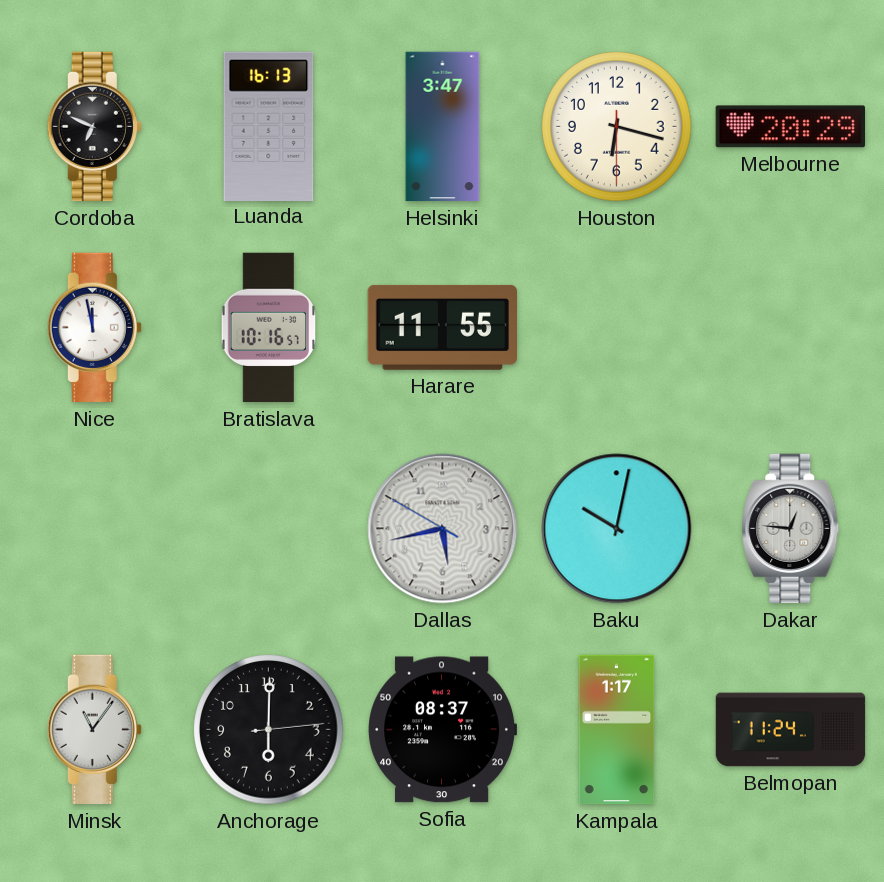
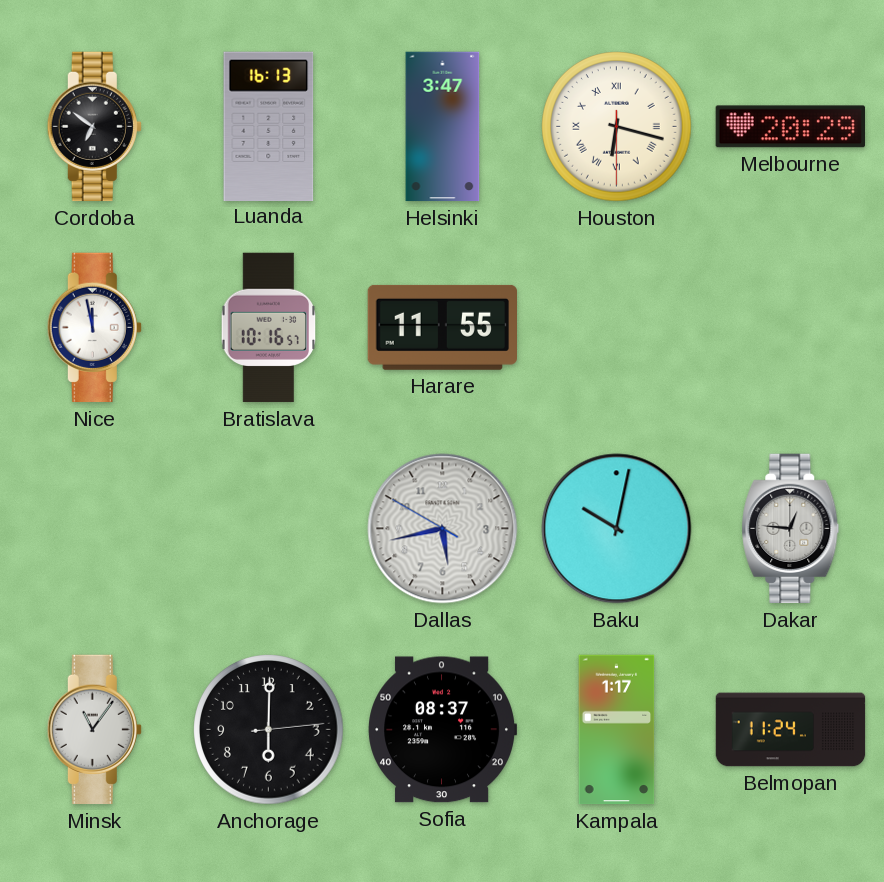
Cordoba: 6:49 -> 6:51
Houston numerals: Arabic -> Roman
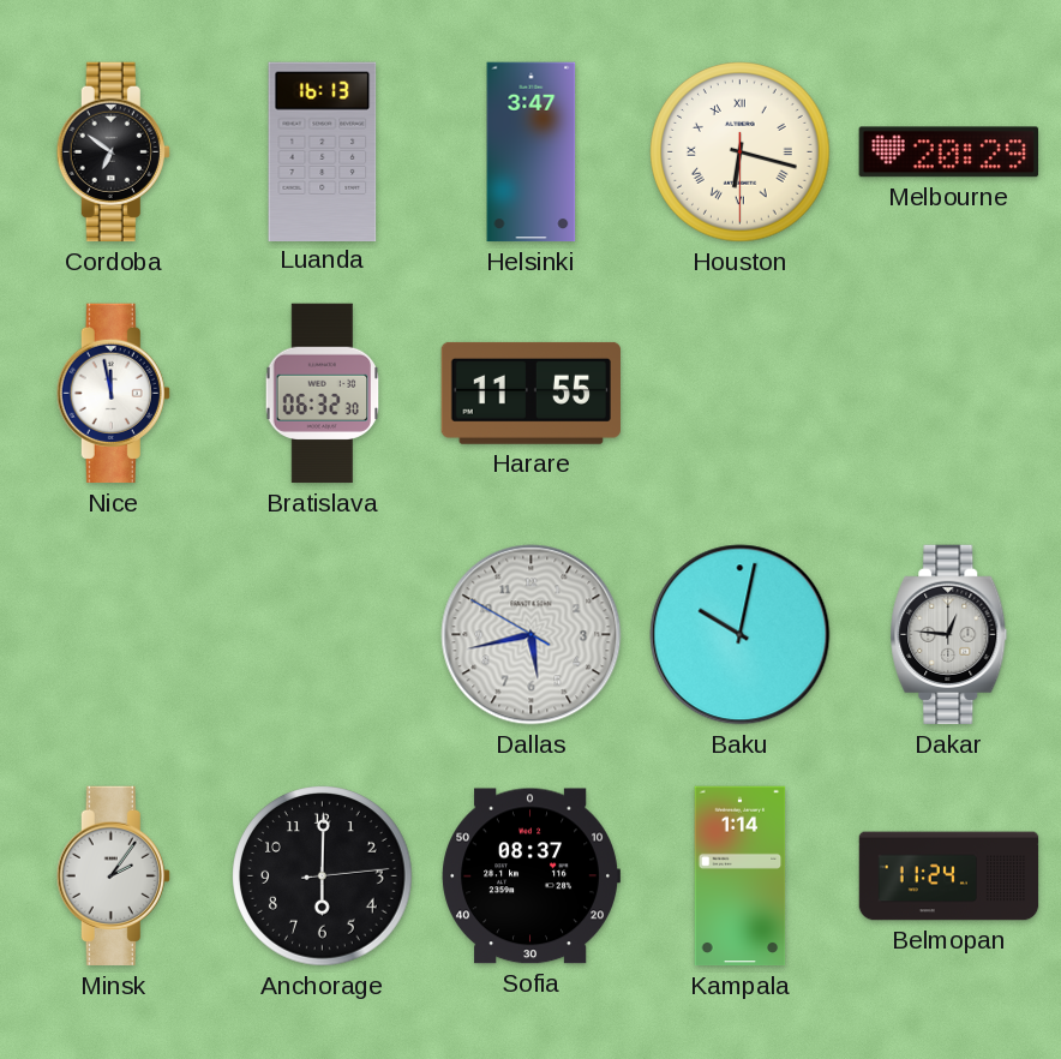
Bratislava: 10:16 -> 06:32
Minsk: 11:06 -> 2:06
Kampala: 1:17 -> 1:14
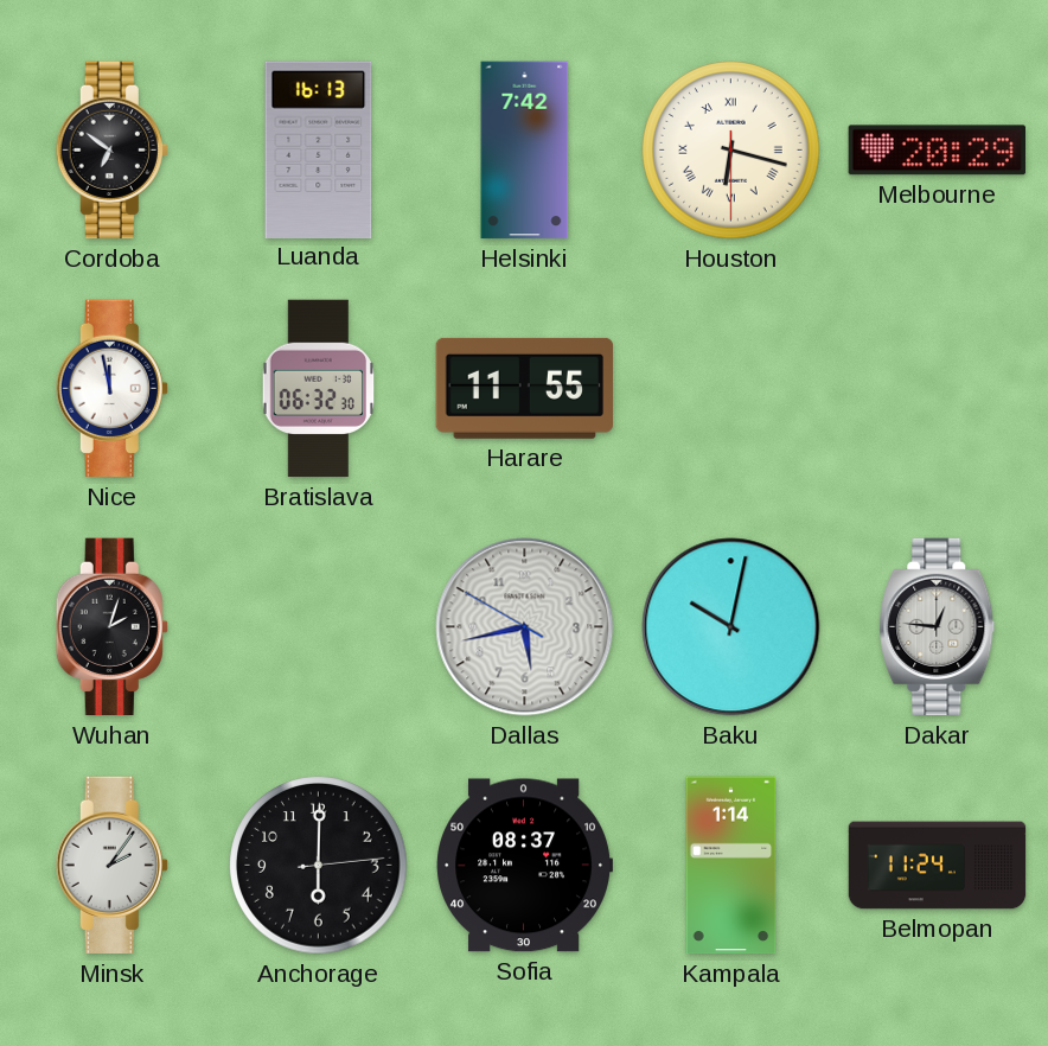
Helsinki: 3:47 -> 7:42
Wuhan: none -> 2:03
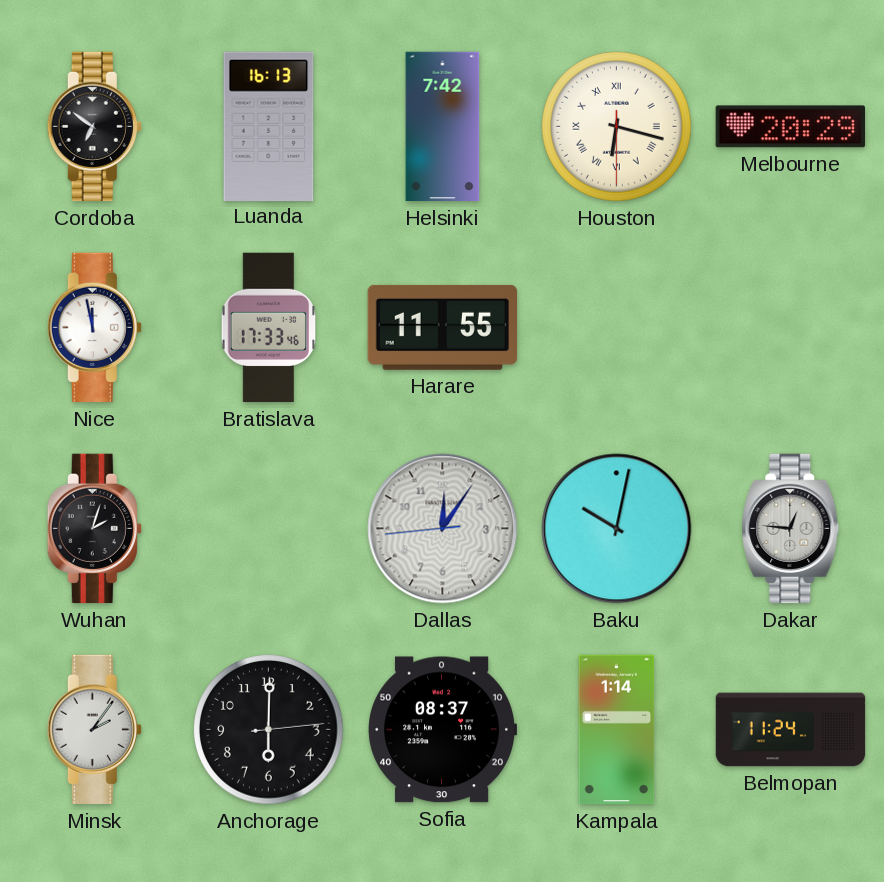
Bratislava: 06:32 -> 17:33
Dallas: 5:42 -> 12:05
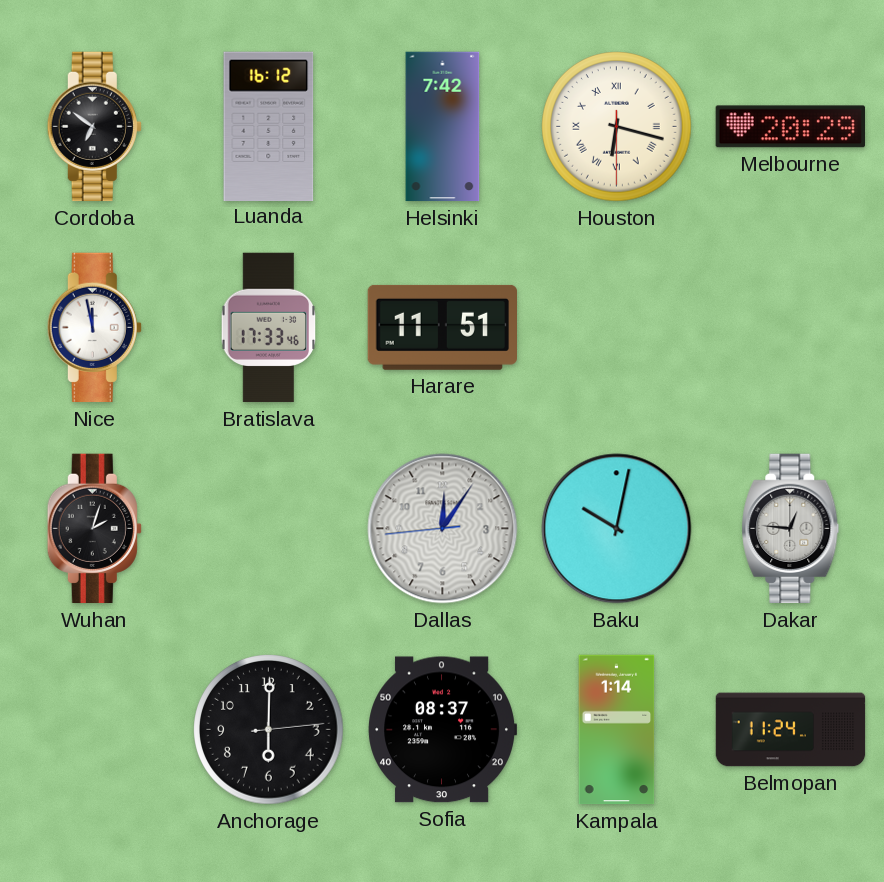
Luanda: 16:13 -> 16:12
Harare: 11:55 -> 11:51
Minsk: 2:06 -> none
